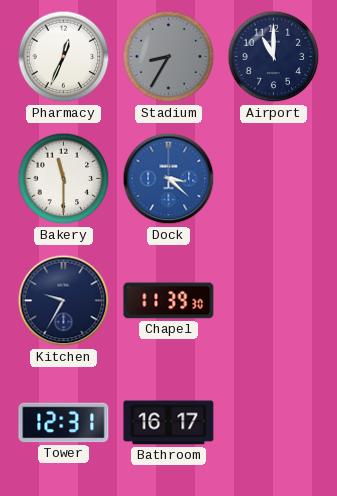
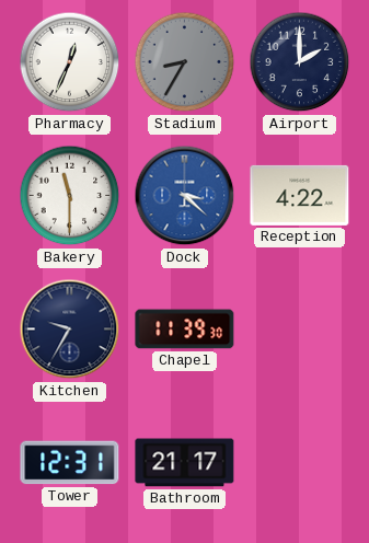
Airport: 11:00 -> 2:00
Reception: none -> 4:22
Bathroom: 16:17 -> 21:17
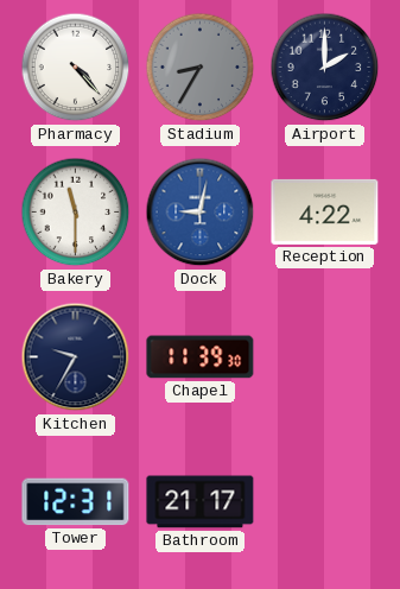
Pharmacy: 12:34 -> 4:23
Dock: 3:22 -> 9:02
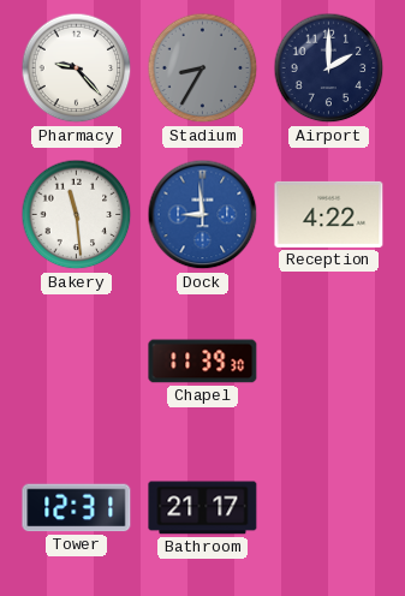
Pharmacy: 4:23 -> 9:23
Bakery: 11:30 -> 11:29
Dock: 9:02 -> 8:59
Kitchen: 9:35 -> none
